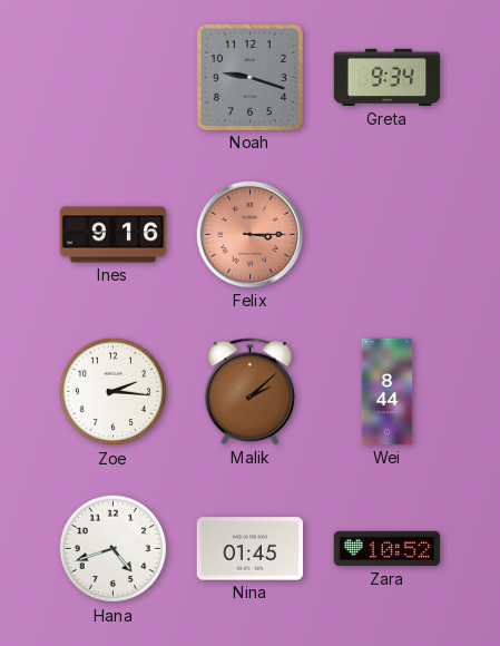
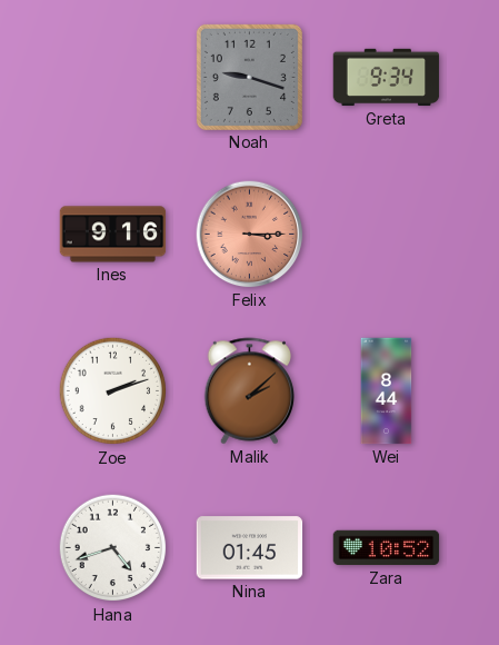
Zoe: 2:16 -> 2:12
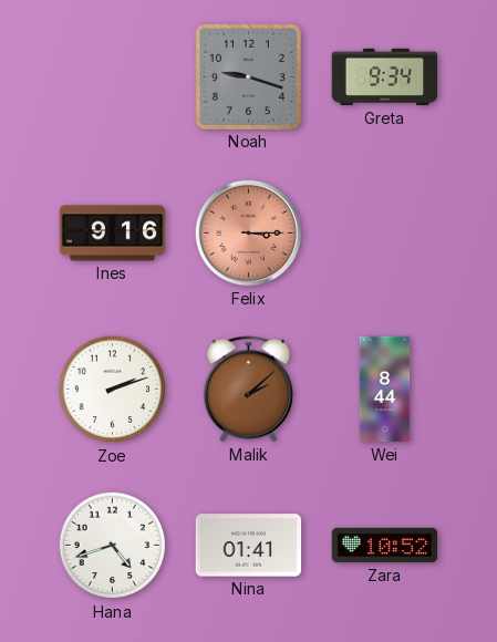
Nina: 01:45 -> 01:41
